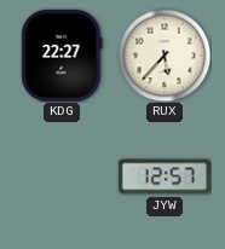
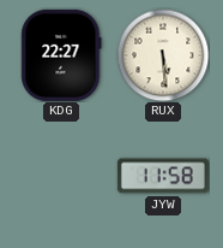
RUX: 5:37 -> 5:29
JYW: 12:57 -> 11:58
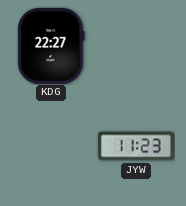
RUX: 5:29 -> none
JYW: 11:58 -> 11:23
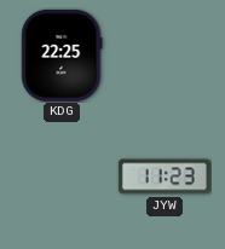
KDG: 22:27 -> 22:25
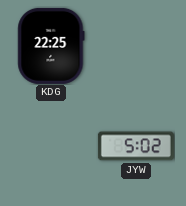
JYW: 11:23 -> 5:02
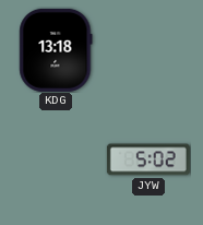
KDG: 22:25 -> 13:18
